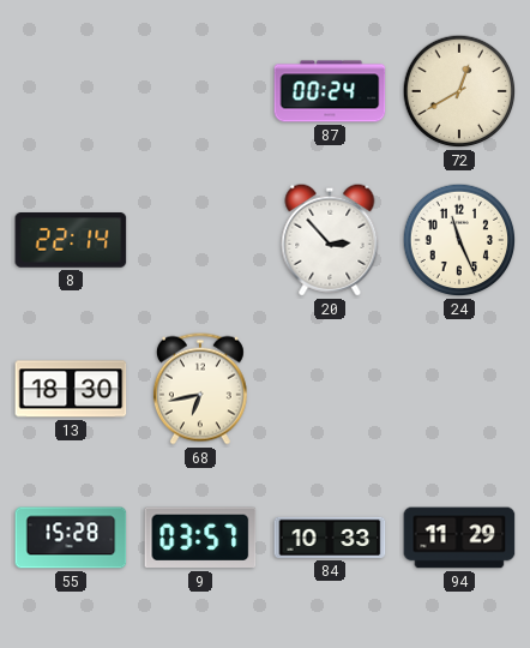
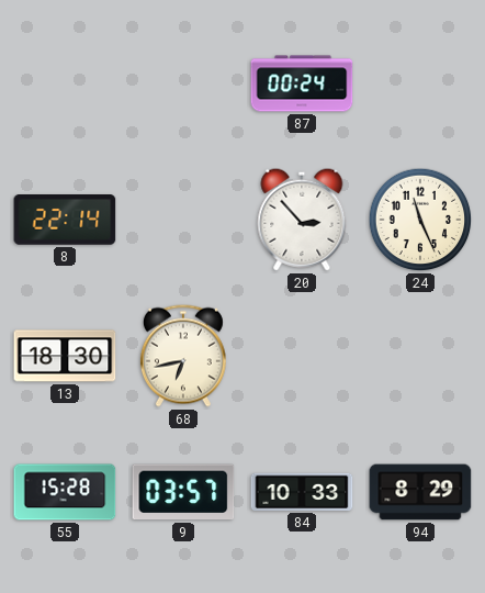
72: 12:40 -> none
94: 11:29 -> 8:29
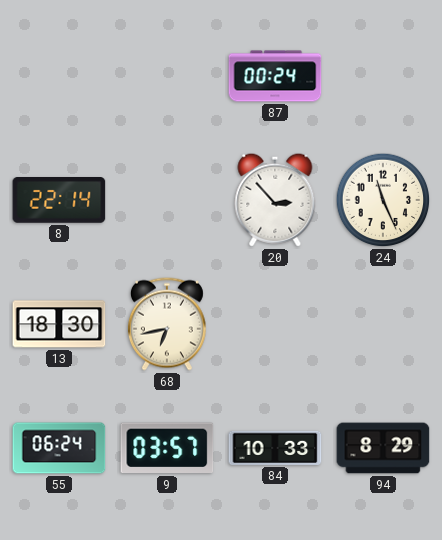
55: 15:28 -> 06:24
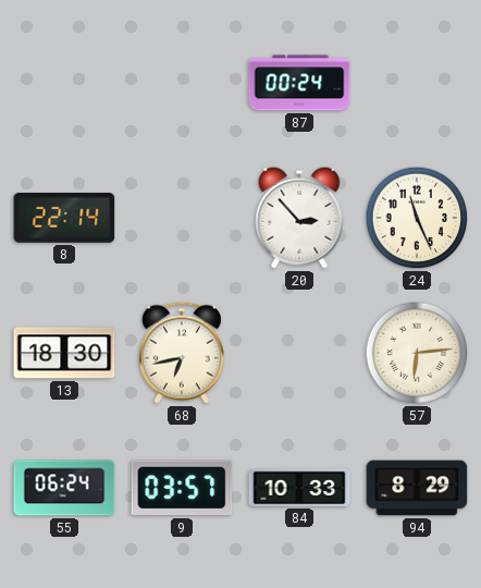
57: none -> 6:14
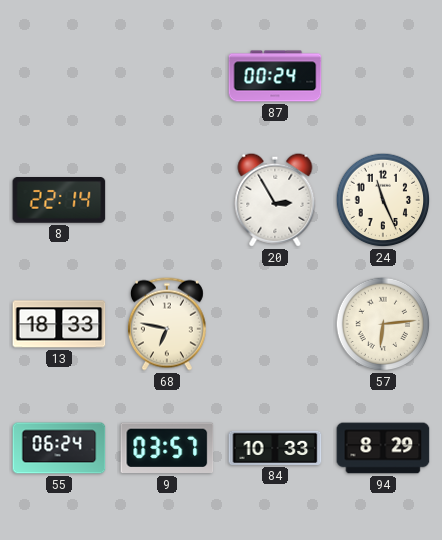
20: 2:53 -> 2:55
13: 18:30 -> 18:33
68: 6:43 -> 6:47
